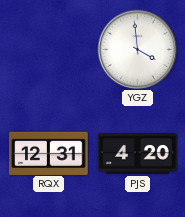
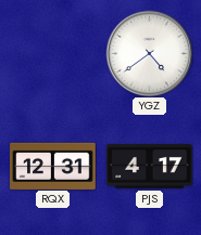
YGZ: 3:59 -> 4:39
PJS: 4:20 -> 4:17
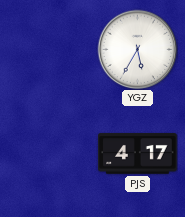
YGZ: 4:39 -> 5:35
RQX: 12:31 -> none
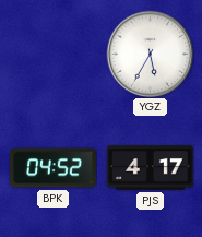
BPK: none -> 04:52
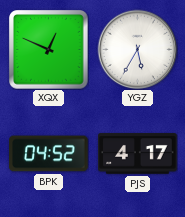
XQX: none -> 12:49
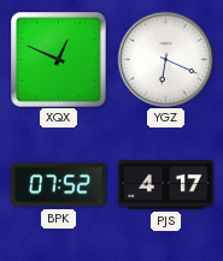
YGZ: 5:35 -> 6:19
BPK: 04:52 -> 07:52
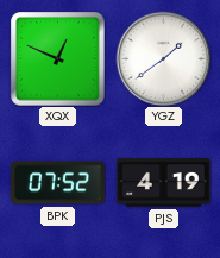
YGZ: 6:19 -> 1:39
PJS: 4:17 -> 4:19
